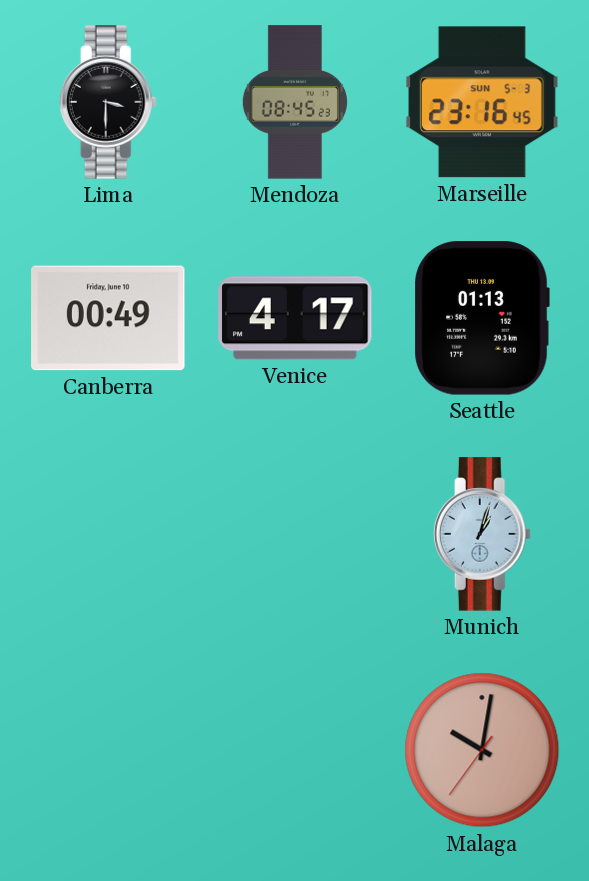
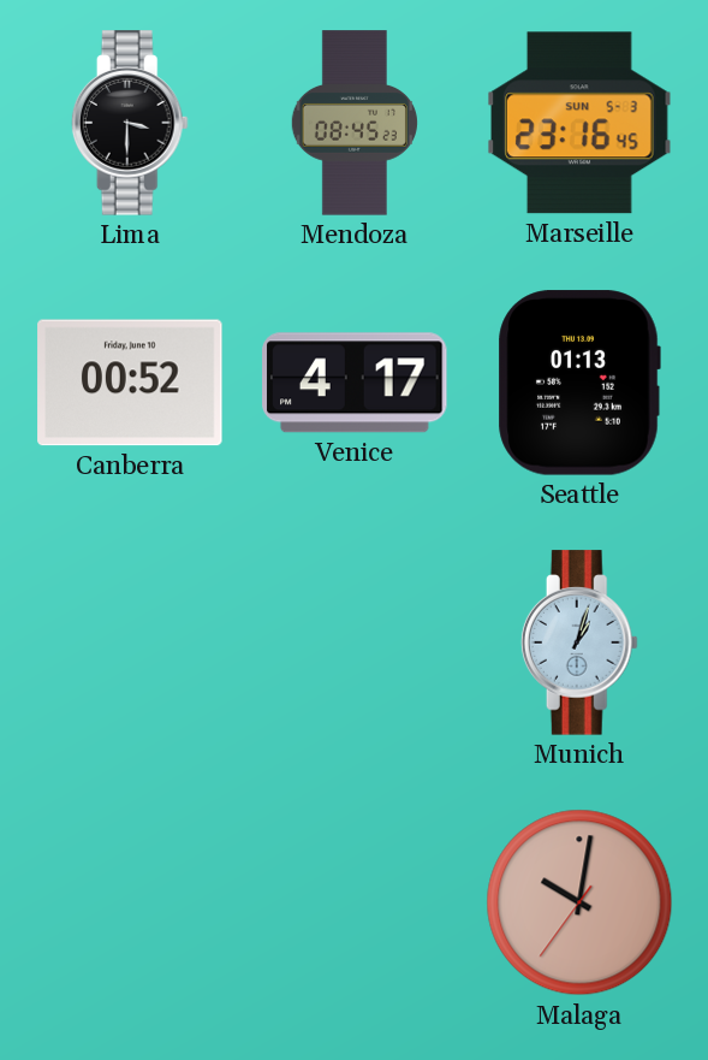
Canberra: 00:49 -> 00:52
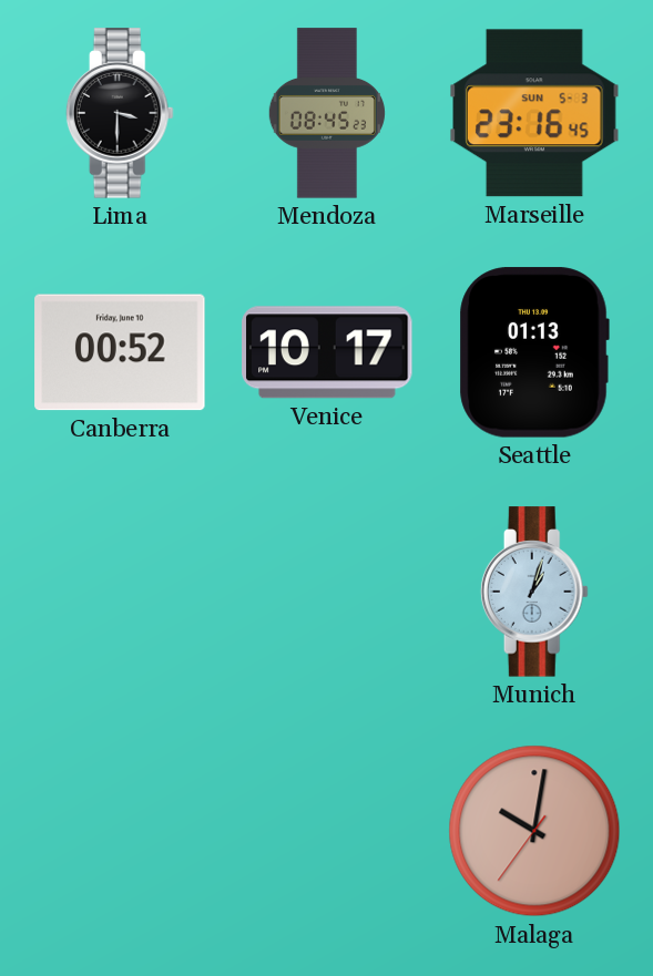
Venice: 4:17 -> 10:17
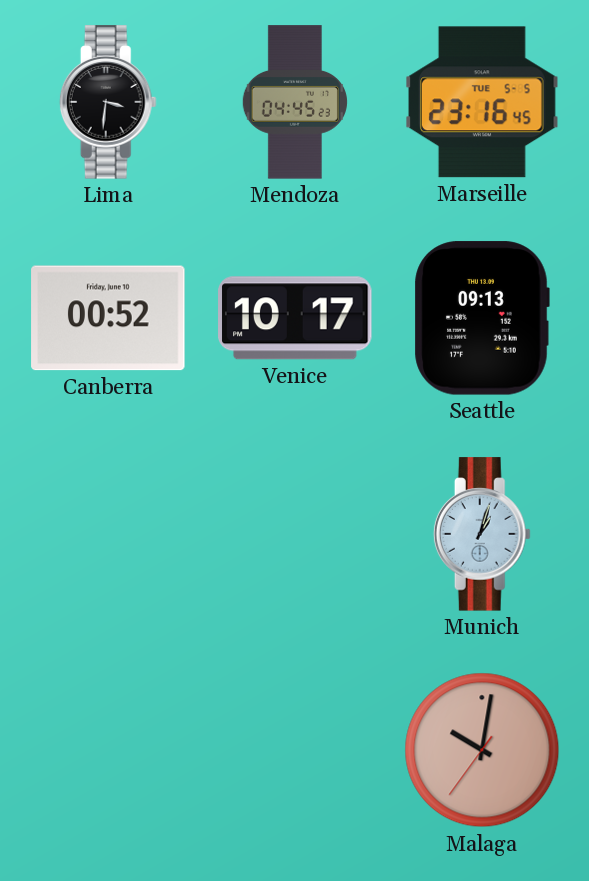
Lima: 3:30 -> 3:31
Mendoza: 08:45 -> 04:45
Marseille date: SUN 5-3 -> TUE 5-5
Seattle: 01:13 -> 09:13
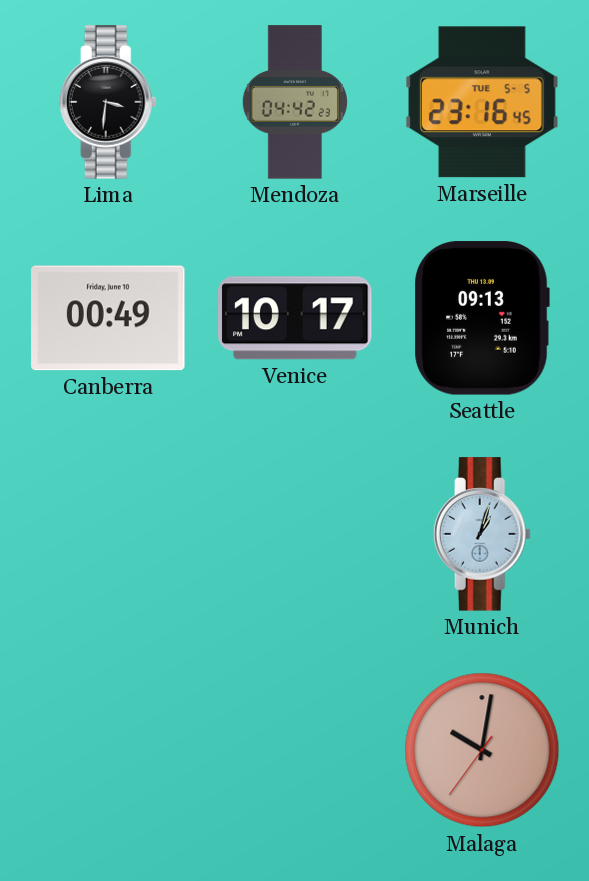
Mendoza: 04:45 -> 04:42
Canberra: 00:52 -> 00:49
